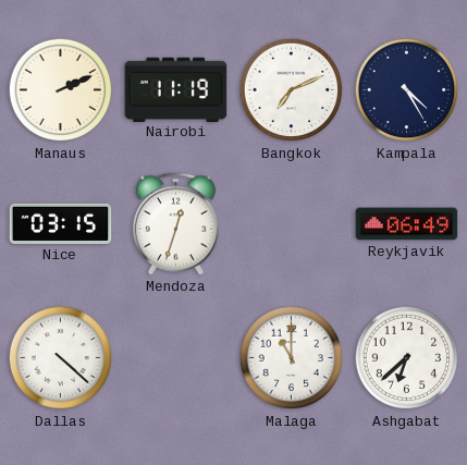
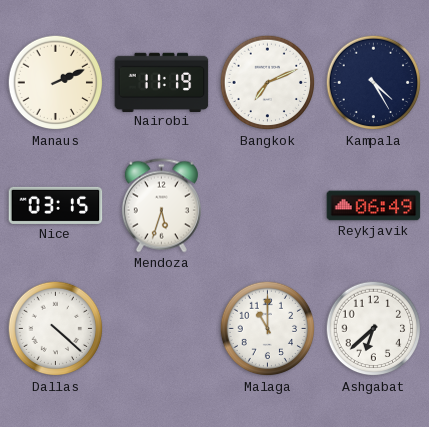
Mendoza: 12:33 -> 5:33
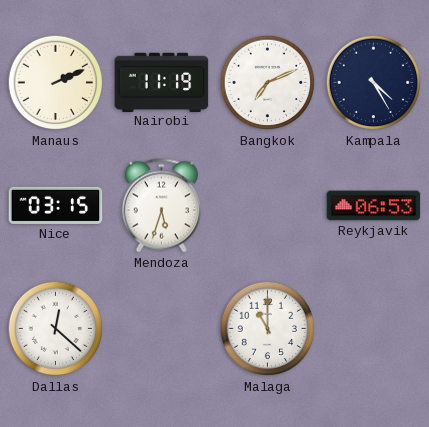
Reykjavik: 06:49 -> 06:53
Dallas: 4:22 -> 12:22
Ashgabat: 6:38 -> none
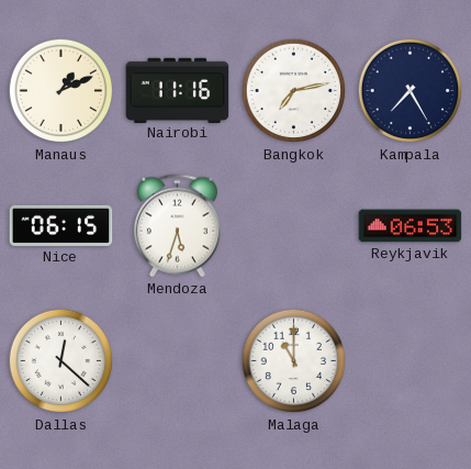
Manaus: 2:11 -> 1:11
Nairobi: 11:19 -> 11:16
Bangkok: 7:11 -> 7:13
Kampala: 4:25 -> 7:25
Nice: 03:15 -> 06:15
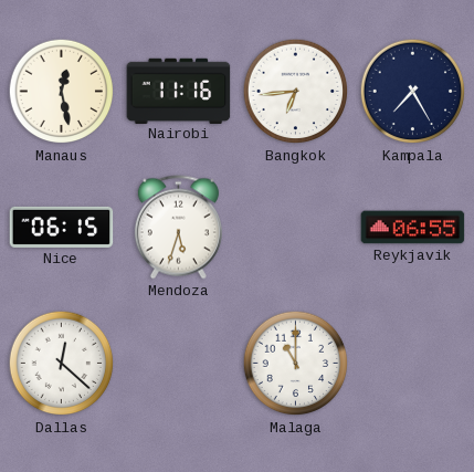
Manaus: 1:11 -> 12:28
Bangkok: 7:13 -> 6:44
Reykjavik: 06:53 -> 06:55
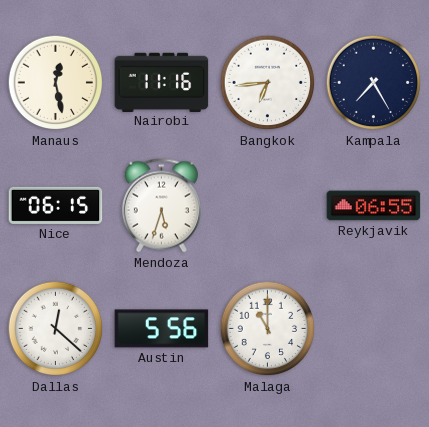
Austin: none -> 5:56
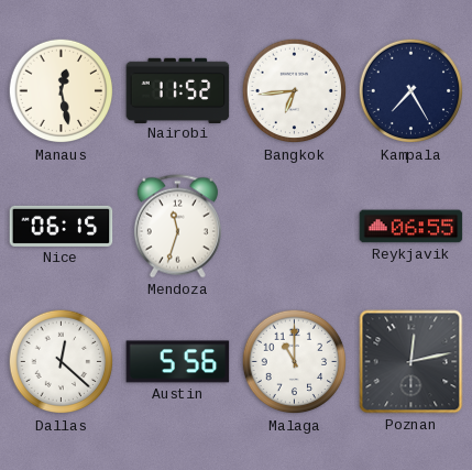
Nairobi: 11:16 -> 11:52
Mendoza: 5:33 -> 11:33
Poznan: none -> 12:13
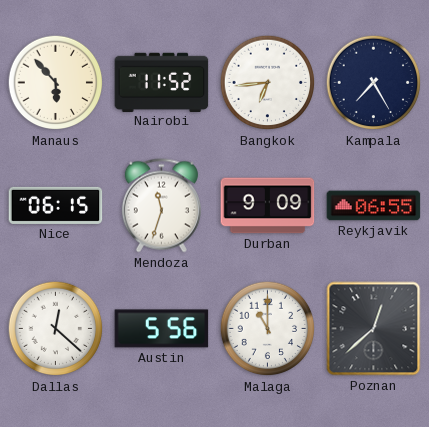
Manaus: 12:28 -> 5:53
Durban: none -> 9:09
Poznan: 12:13 -> 12:38
